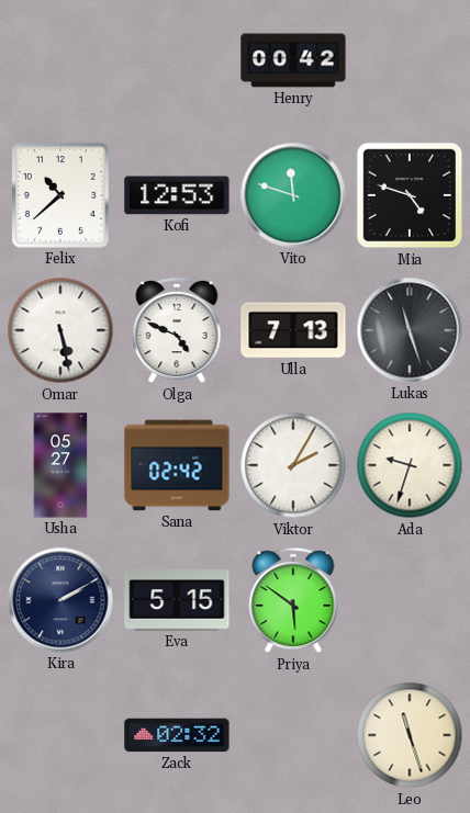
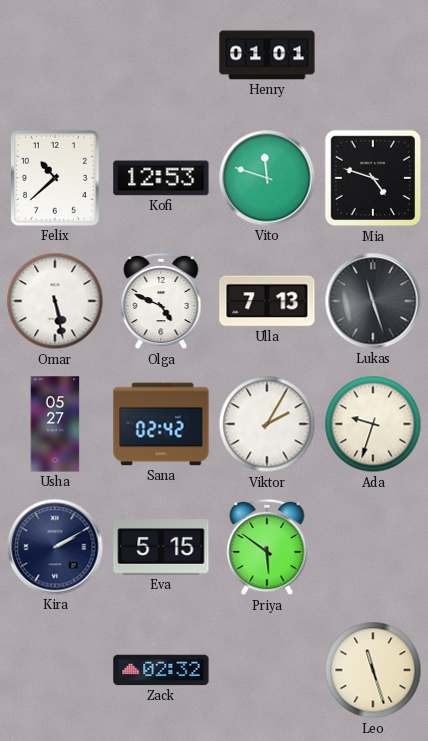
Henry: 00:42 -> 01:01
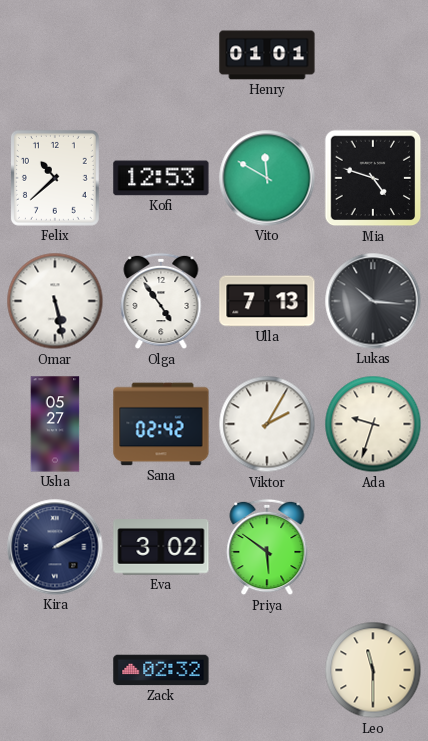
Vito: 11:48 -> 11:50
Olga: 4:49 -> 4:54
Lukas: 11:27 -> 10:16
Eva: 5:15 -> 3:02
Leo: 11:27 -> 11:30
